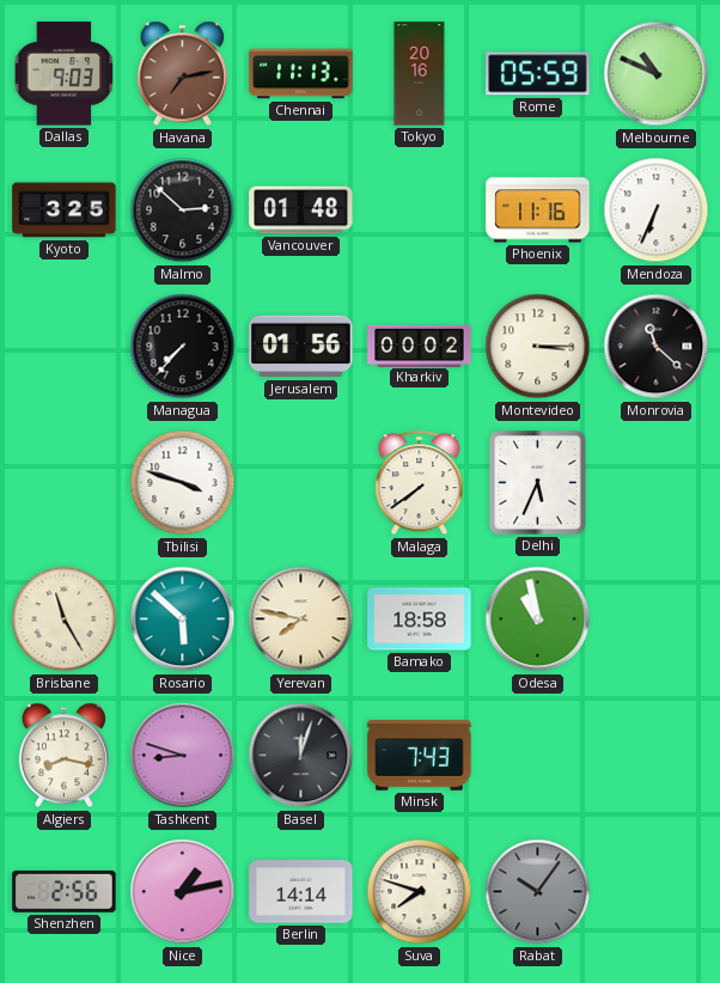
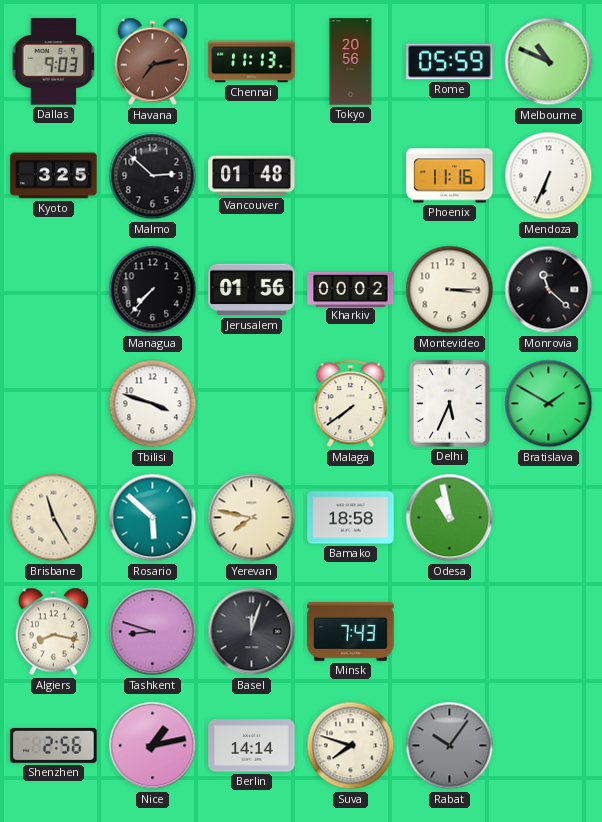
Tokyo: 20:16 -> 20:56
Bratislava: none -> 1:50
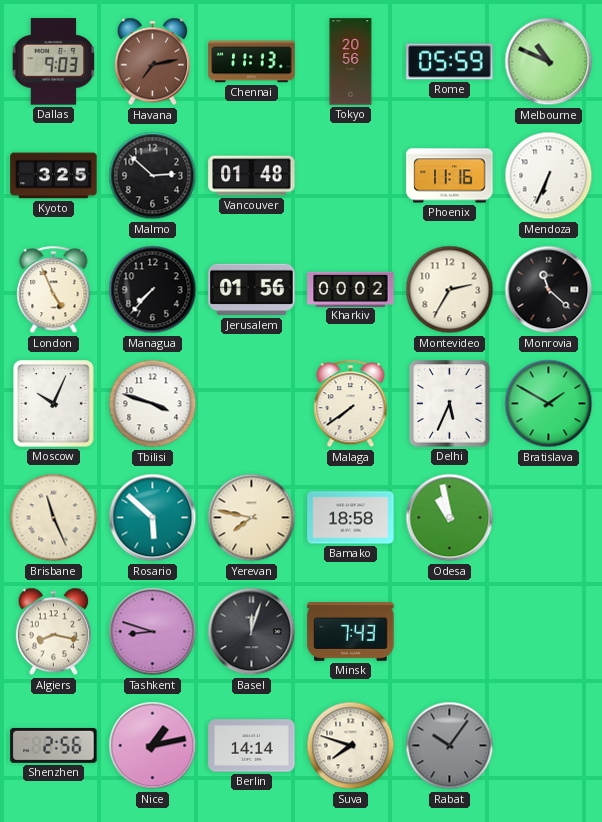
London: none -> 4:56
Montevideo: 3:15 -> 2:35
Moscow: none -> 10:04
Brisbane: 11:25 -> 11:26
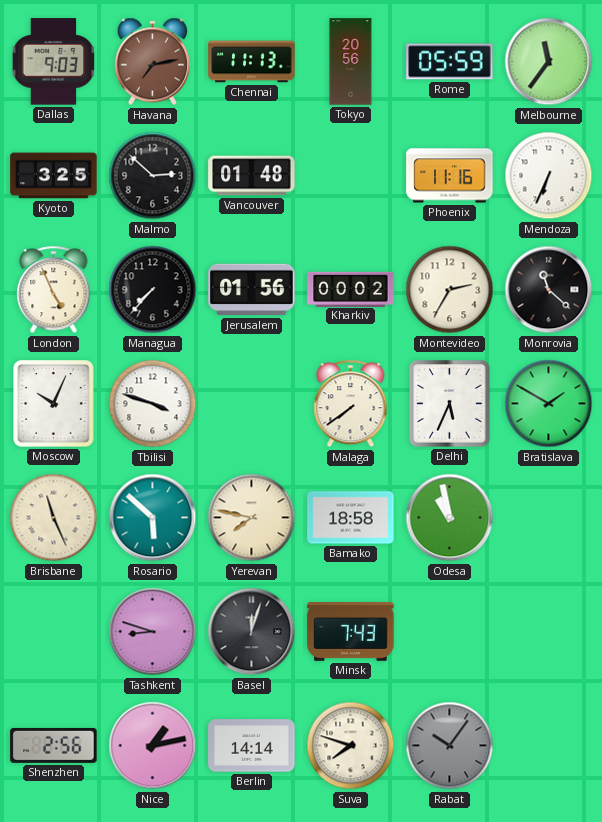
Melbourne: 10:49 -> 11:36
Algiers: 8:17 -> none
